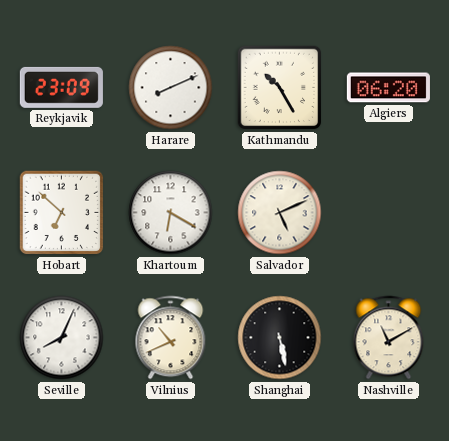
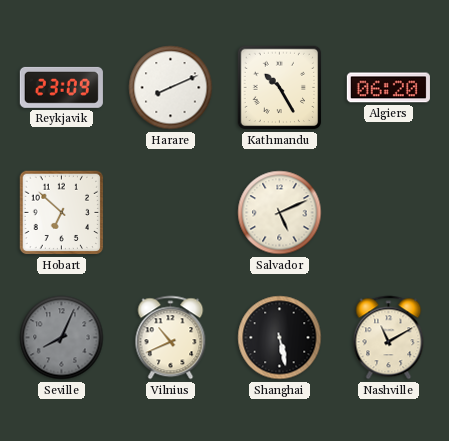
Khartoum: 6:20 -> none
Seville dial: white -> grey
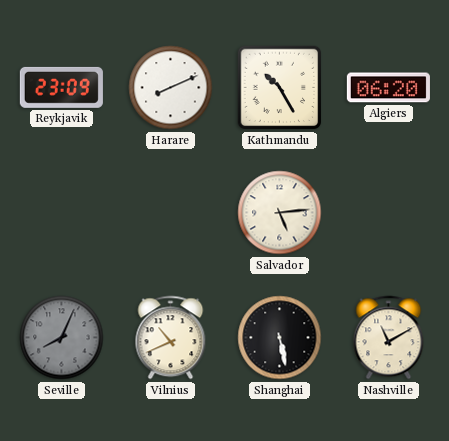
Hobart: 6:52 -> none
Salvador: 5:11 -> 5:14
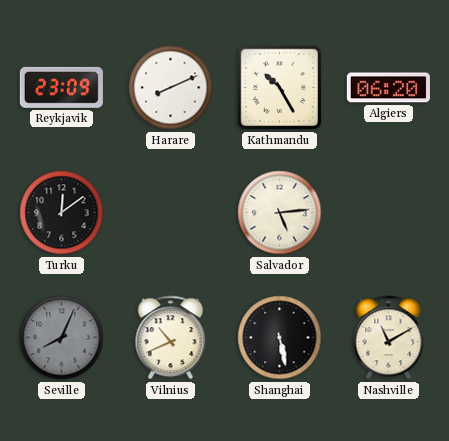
Turku: none -> 12:09
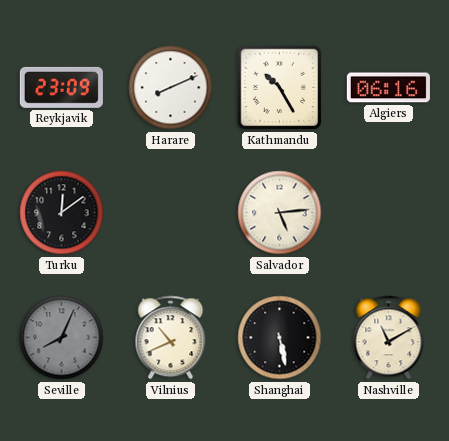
Algiers: 06:20 -> 06:16
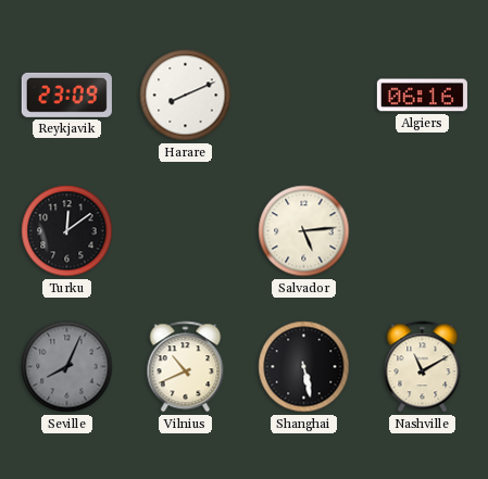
Kathmandu: 10:25 -> none
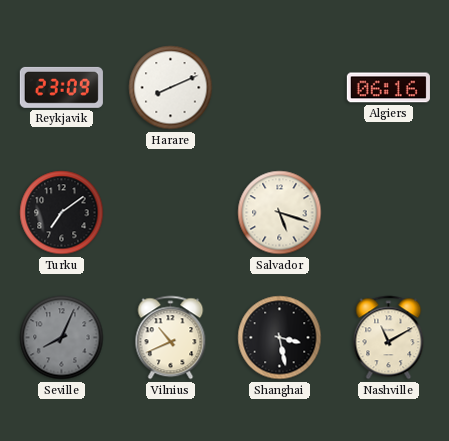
Turku: 12:09 -> 7:09
Salvador: 5:14 -> 5:18
Shanghai: 5:28 -> 3:28
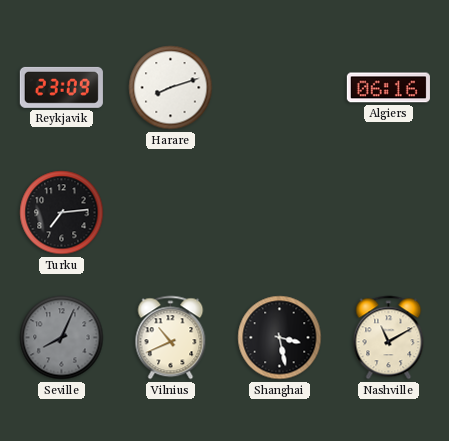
Harare: 8:11 -> 8:12
Turku: 7:09 -> 7:14
Salvador: 5:18 -> none
